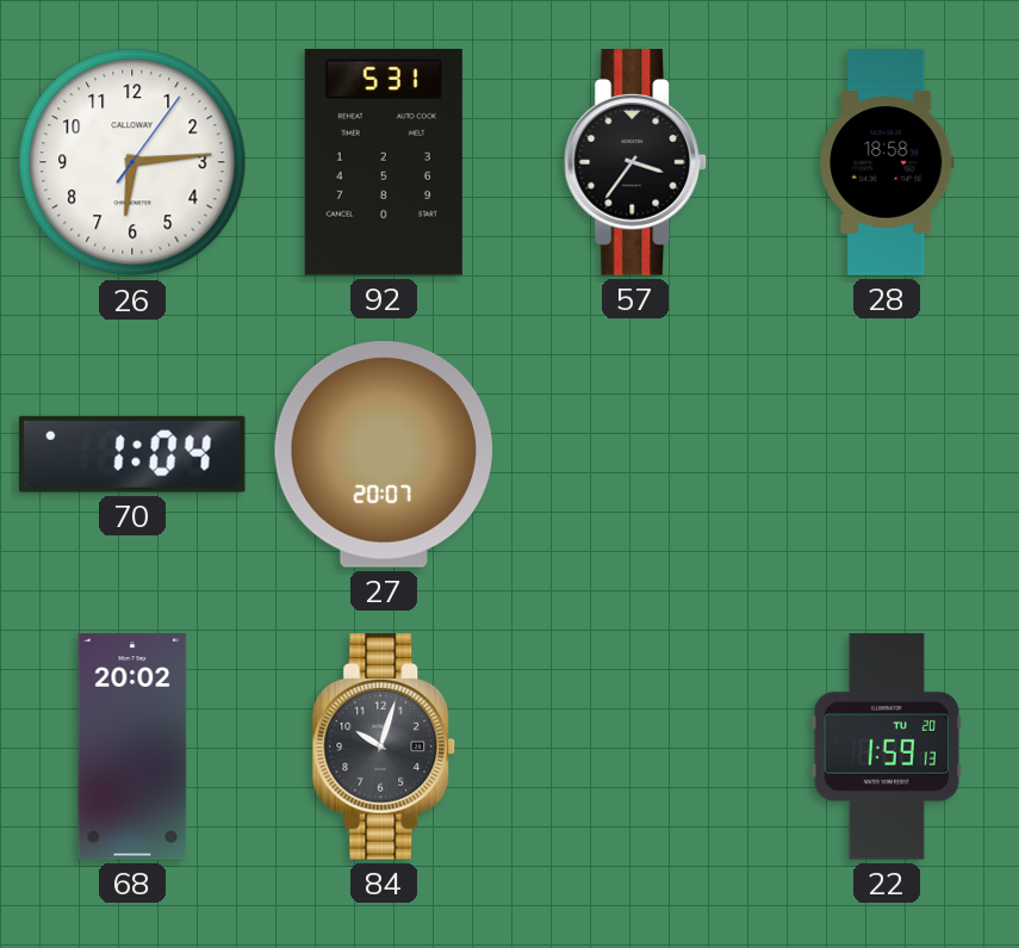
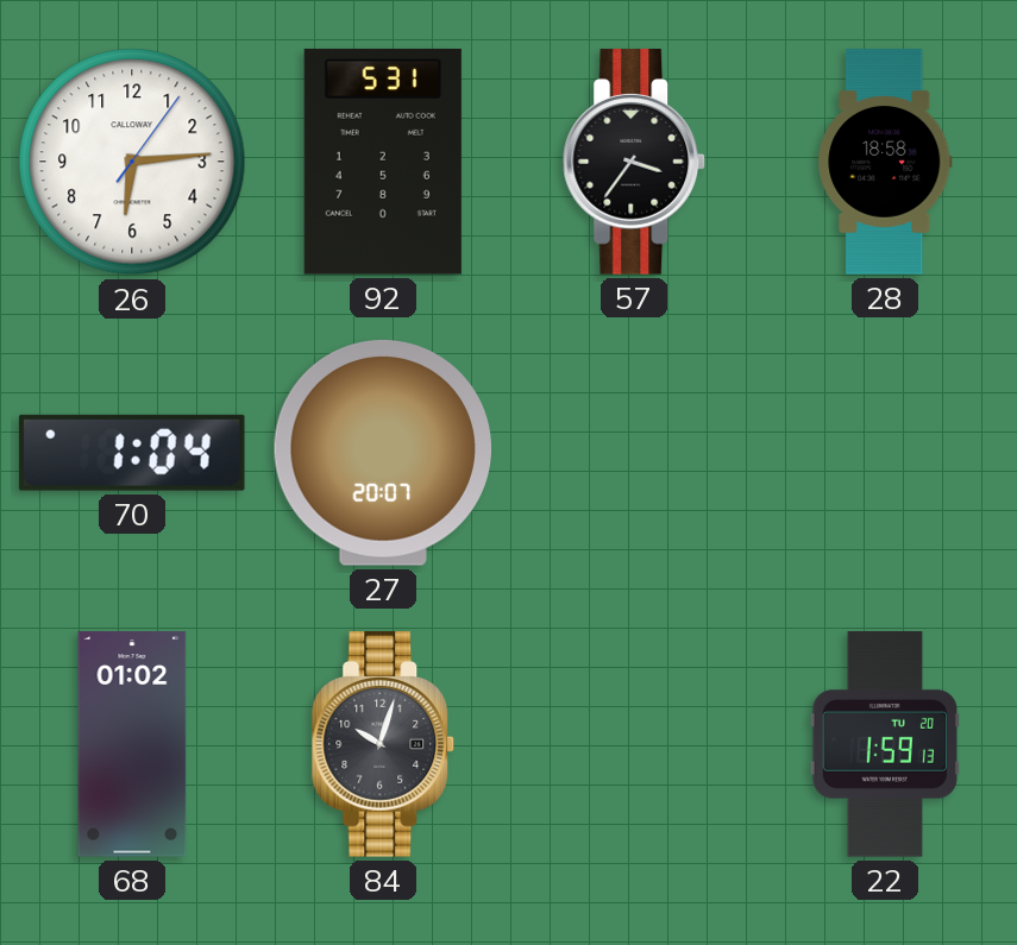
68: 20:02 -> 01:02
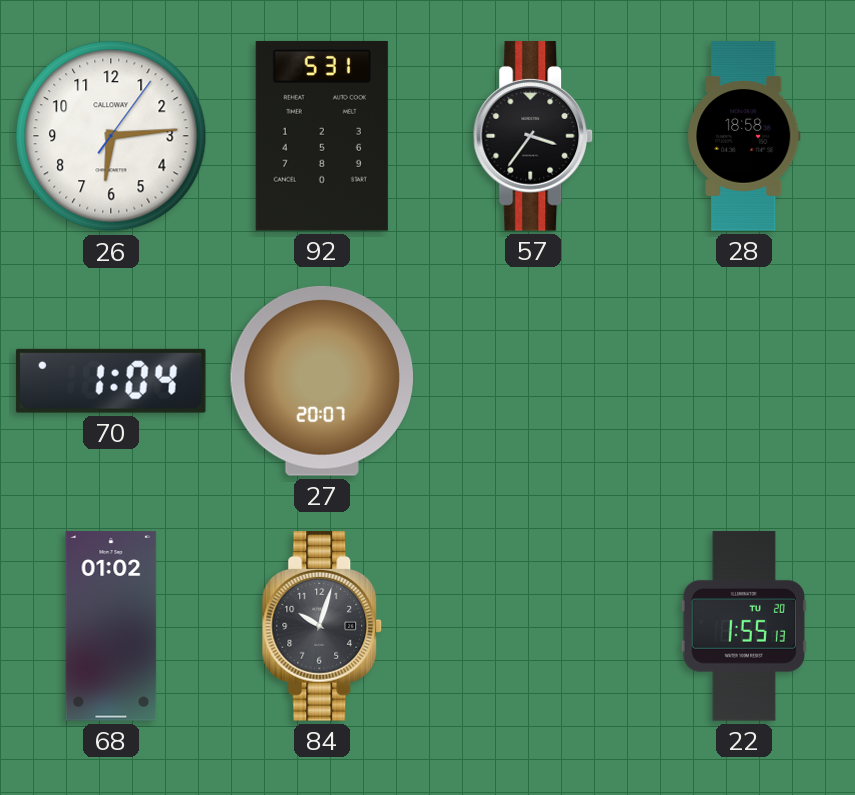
22: 1:59 -> 1:55
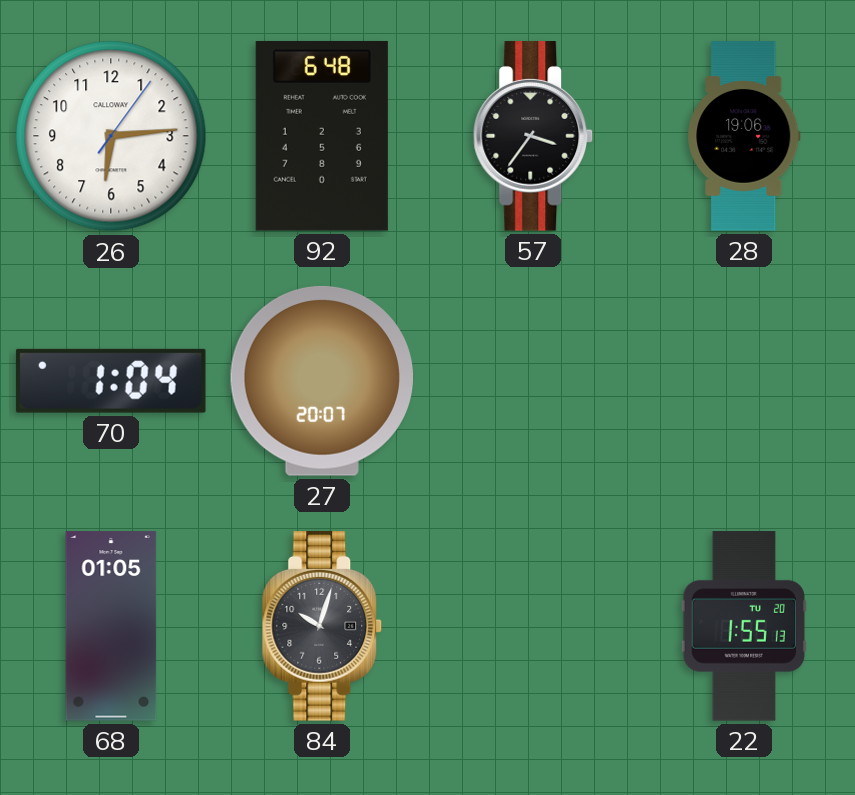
92: 5:31 -> 6:48
28: 18:58 -> 19:06
68: 01:02 -> 01:05
